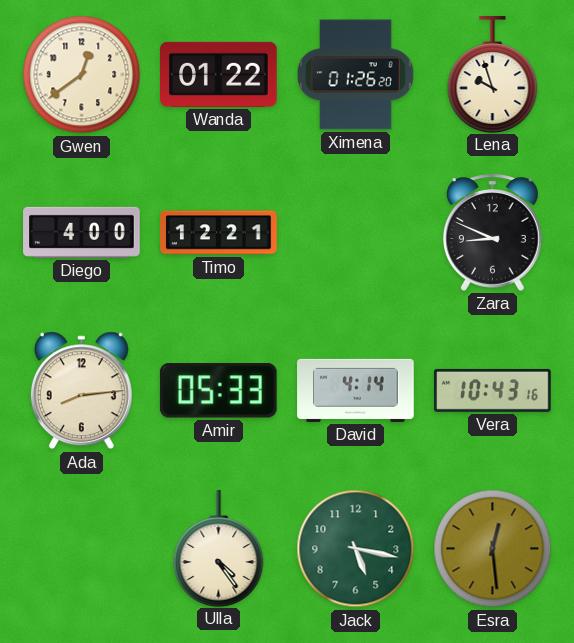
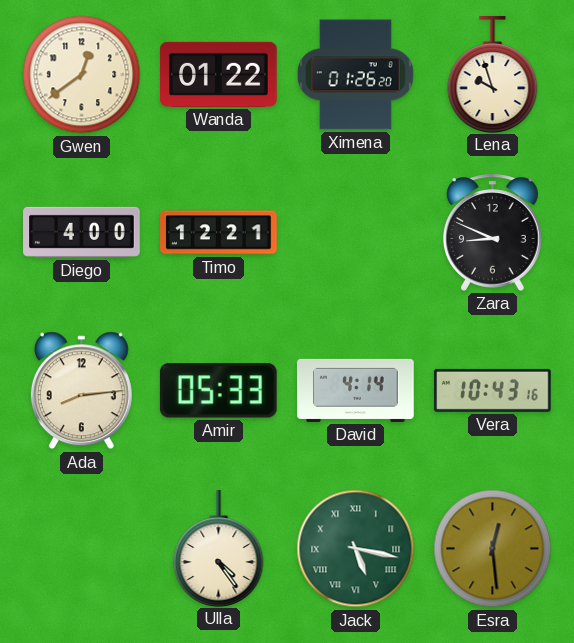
Jack numerals: Arabic -> Roman
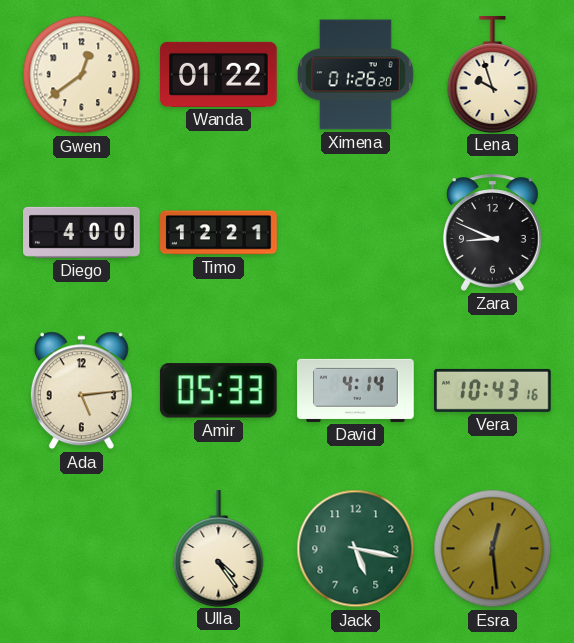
Ada: 8:14 -> 5:14
Jack numerals: Roman -> Arabic
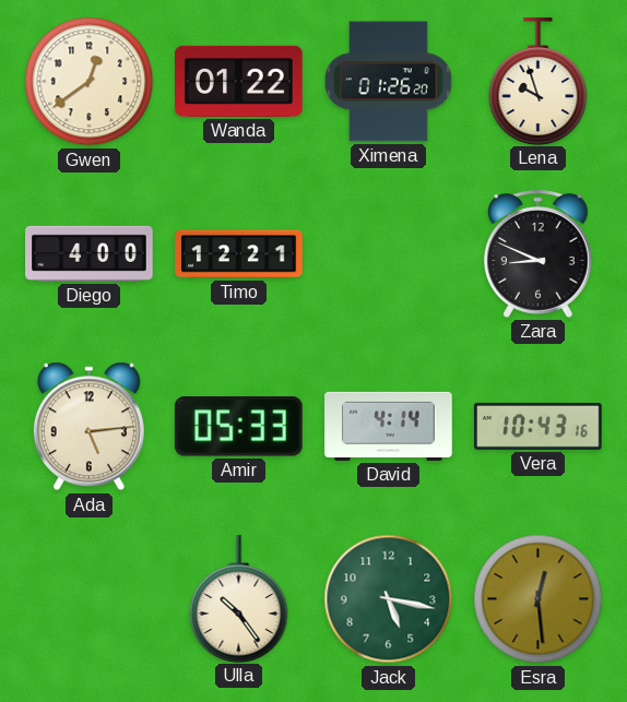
Ulla: 4:24 -> 10:24
